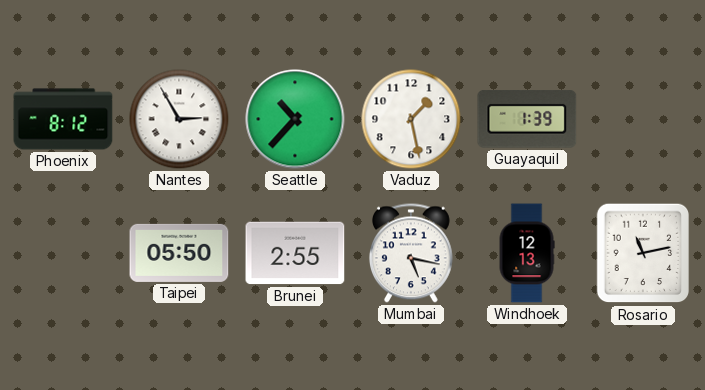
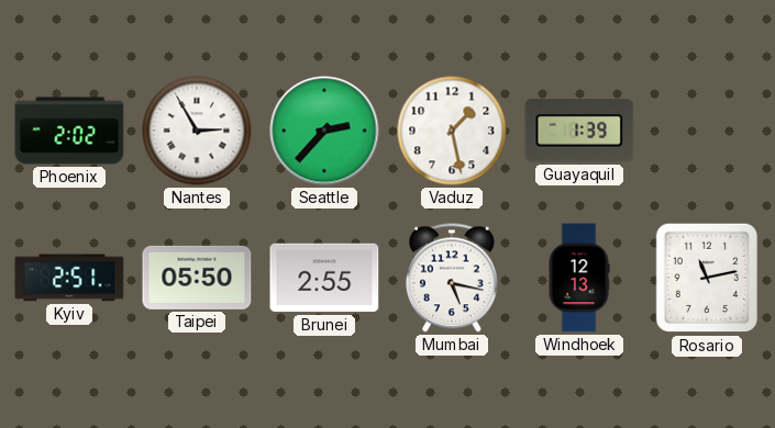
Phoenix: 8:12 -> 2:02
Seattle: 10:37 -> 2:37
Kyiv: none -> 2:51
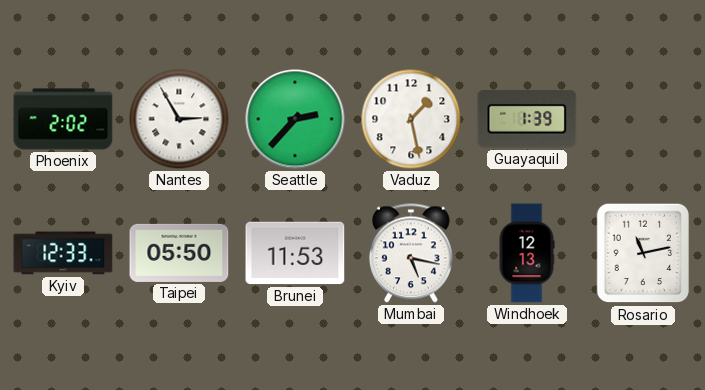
Kyiv: 2:51 -> 12:33
Brunei: 2:55 -> 11:53
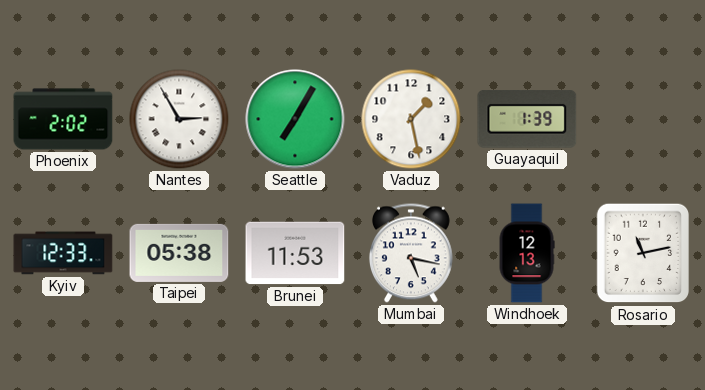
Seattle: 2:37 -> 7:05
Taipei: 05:50 -> 05:38
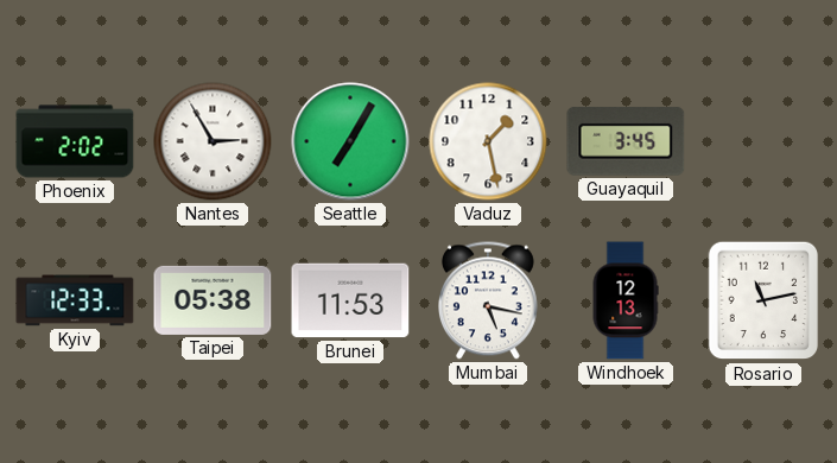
Guayaquil: 1:39 -> 3:45
